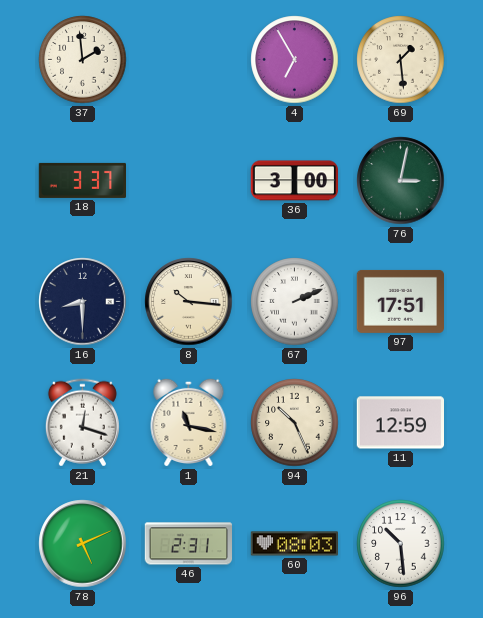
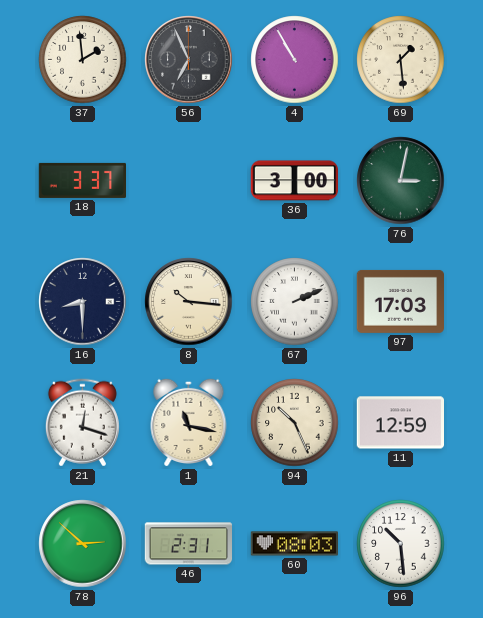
56: none -> 6:56
4: 6:55 -> 10:55
97: 17:51 -> 17:03
78: 5:11 -> 2:52
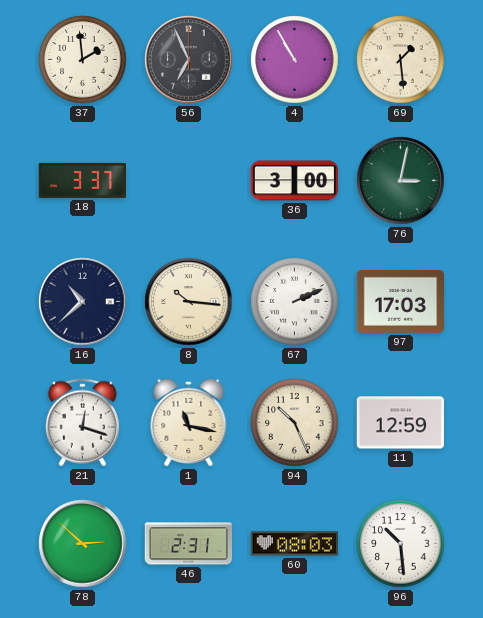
16: 8:30 -> 10:38
